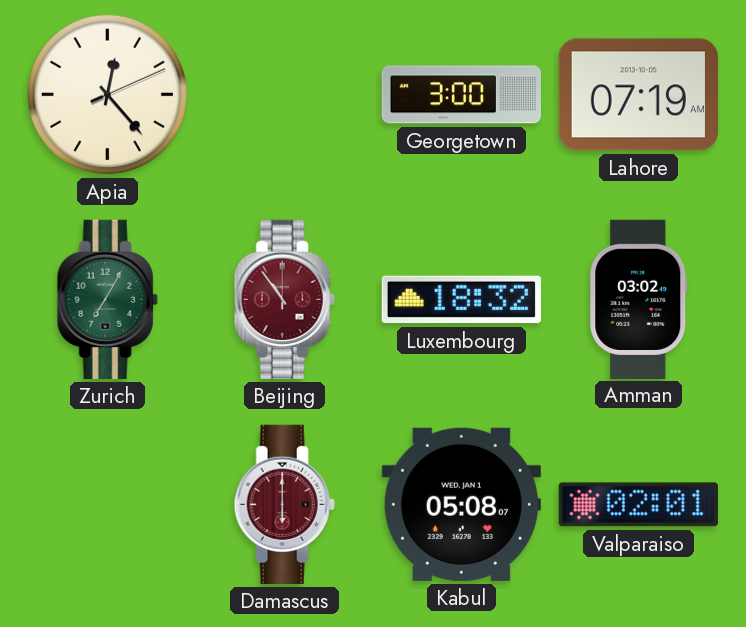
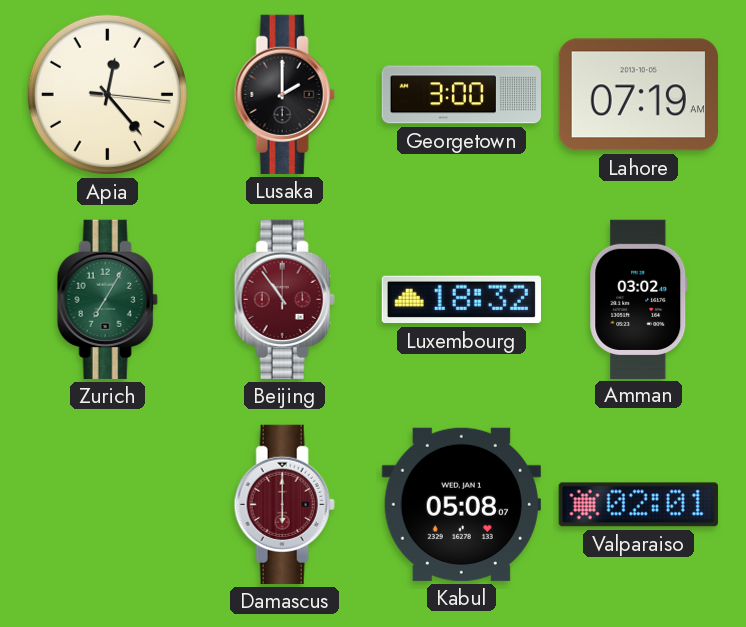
Apia: 12:23:11 -> 12:23:16
Lusaka: none -> 2:00
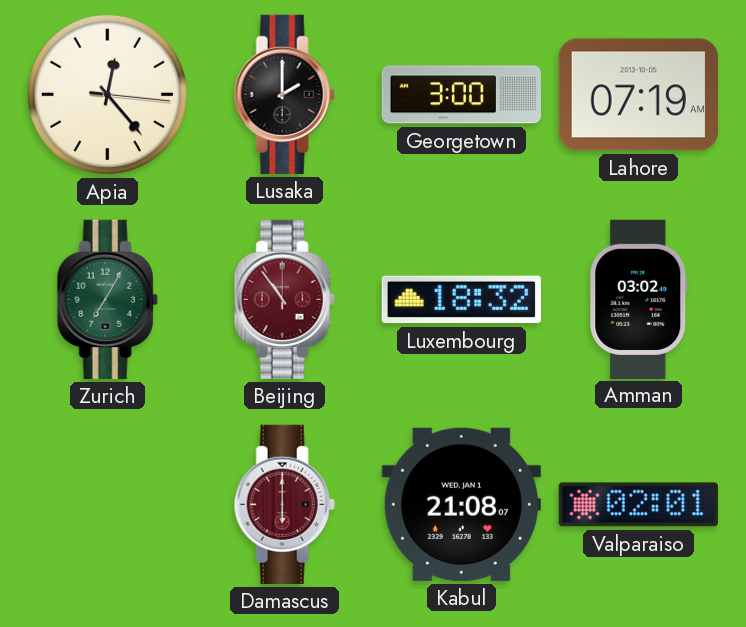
Kabul: 05:08 -> 21:08
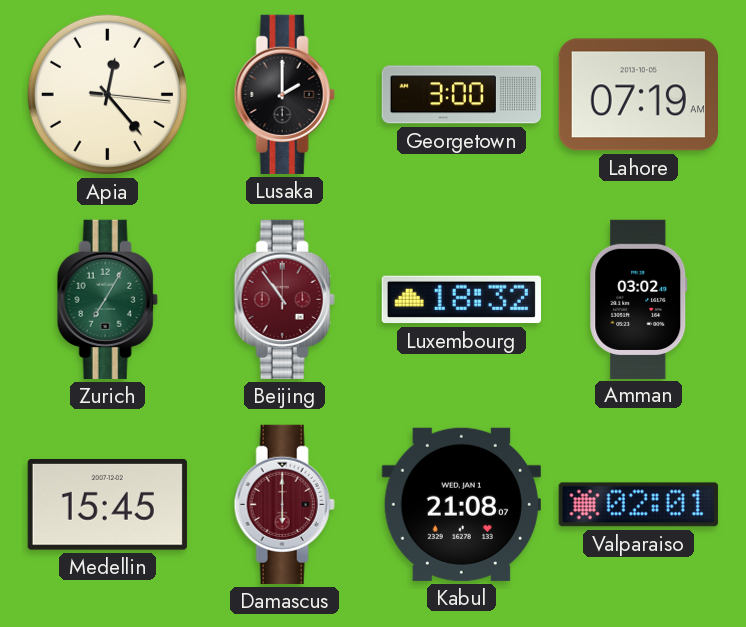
Medellin: none -> 15:45
